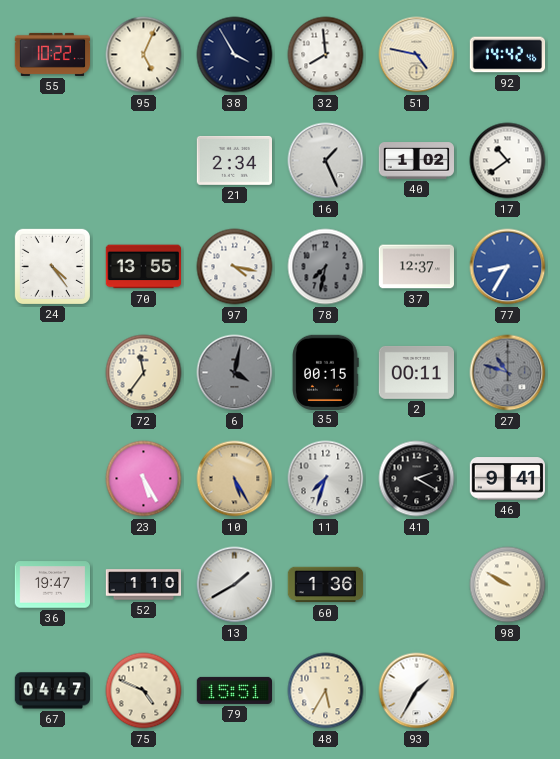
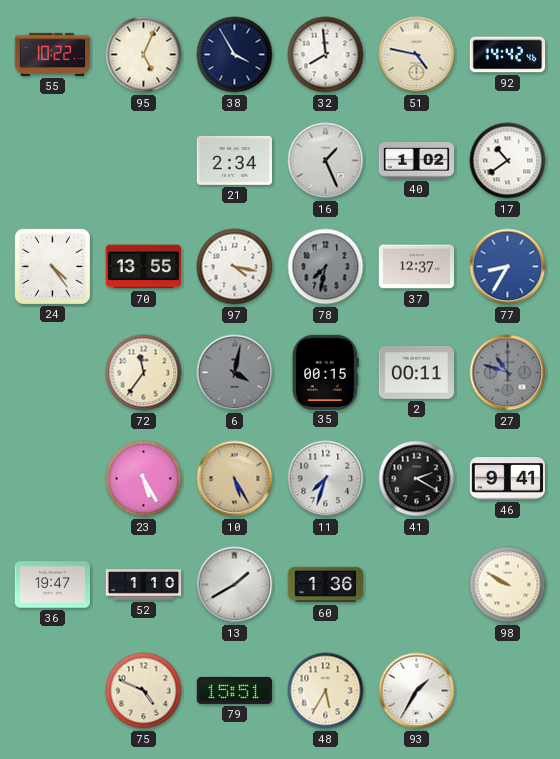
67: 04:47 -> none
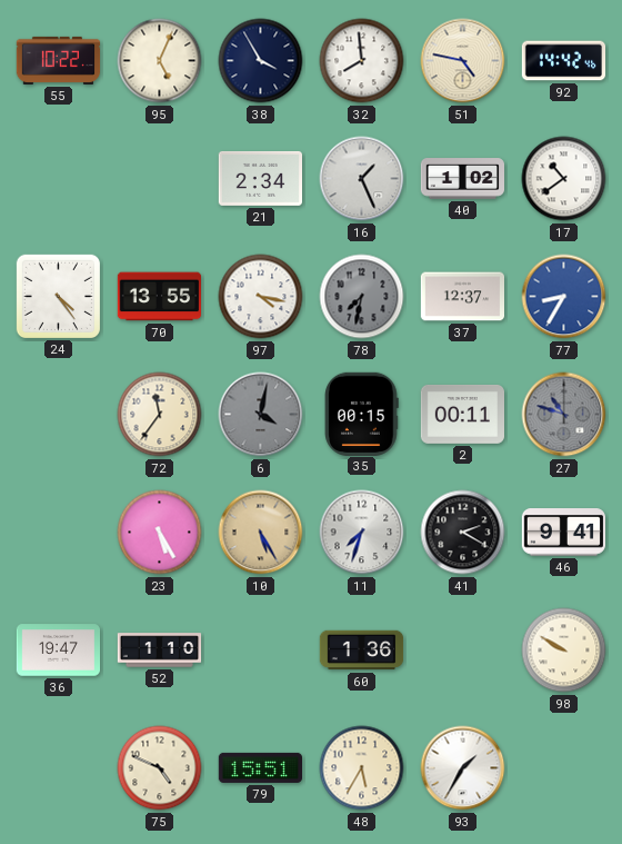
13: 1:40 -> none
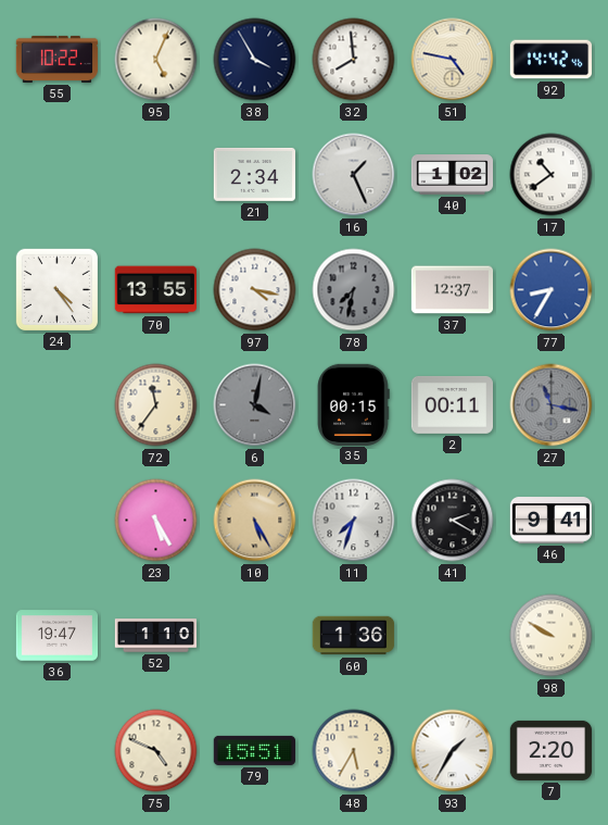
27: 10:48 -> 11:17
7: none -> 2:20
